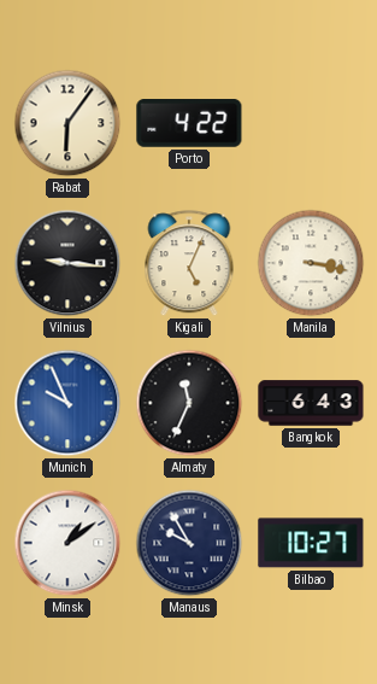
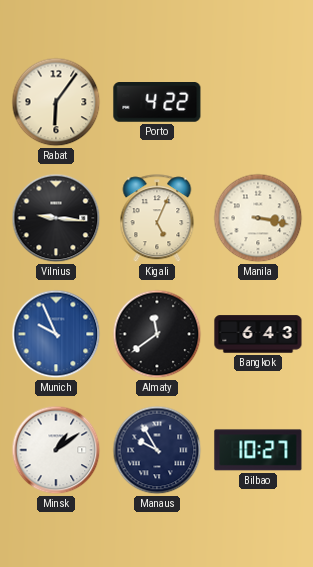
Almaty: 11:34 -> 11:39
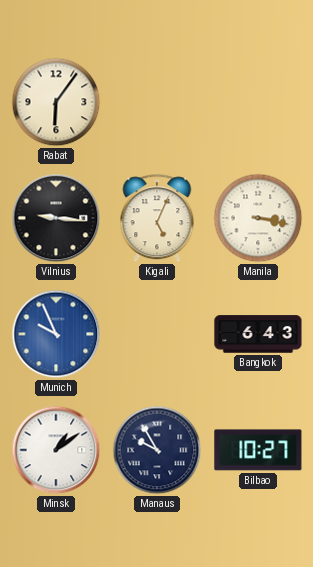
Porto: 4:22 -> none
Almaty: 11:39 -> none
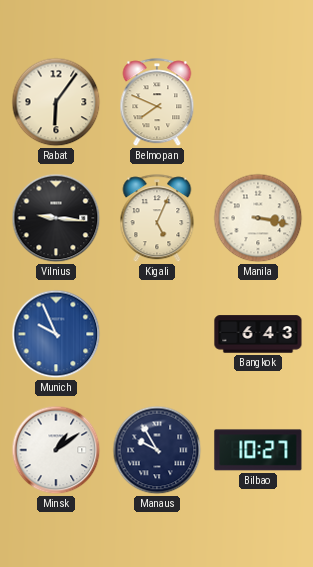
Belmopan: none -> 7:49
